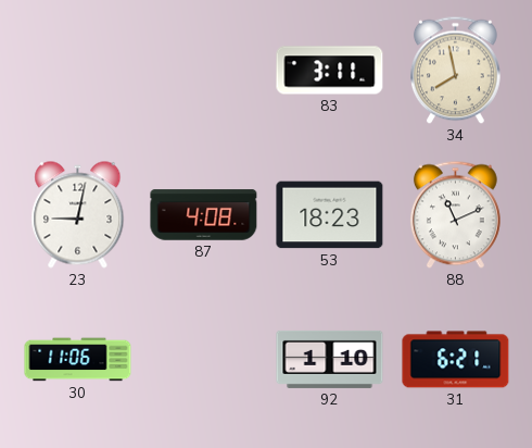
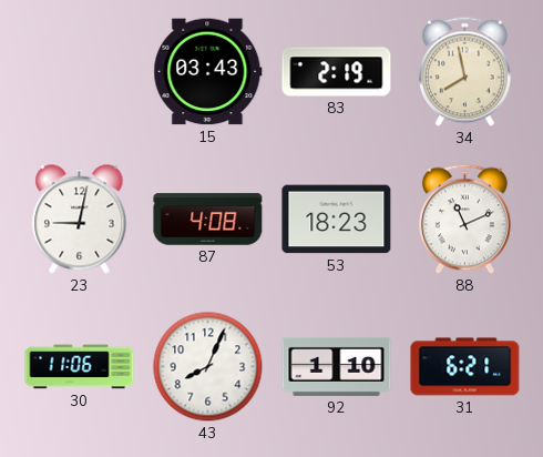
15: none -> 03:43
83: 3:11 -> 2:19
43: none -> 8:04
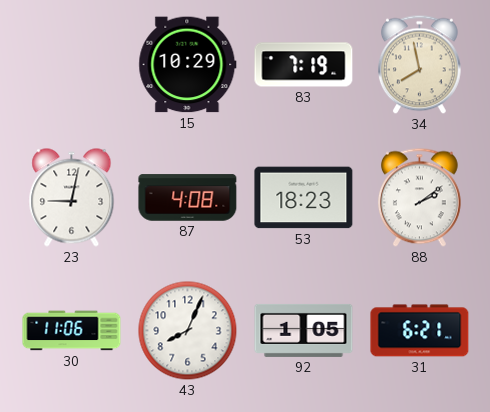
15: 03:43 -> 10:29
83: 2:19 -> 7:19
88: 11:11 -> 2:09
92: 1:10 -> 1:05
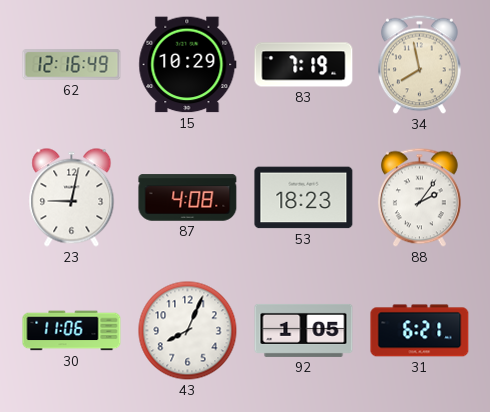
62: none -> 12:16
88: 2:09 -> 2:06
